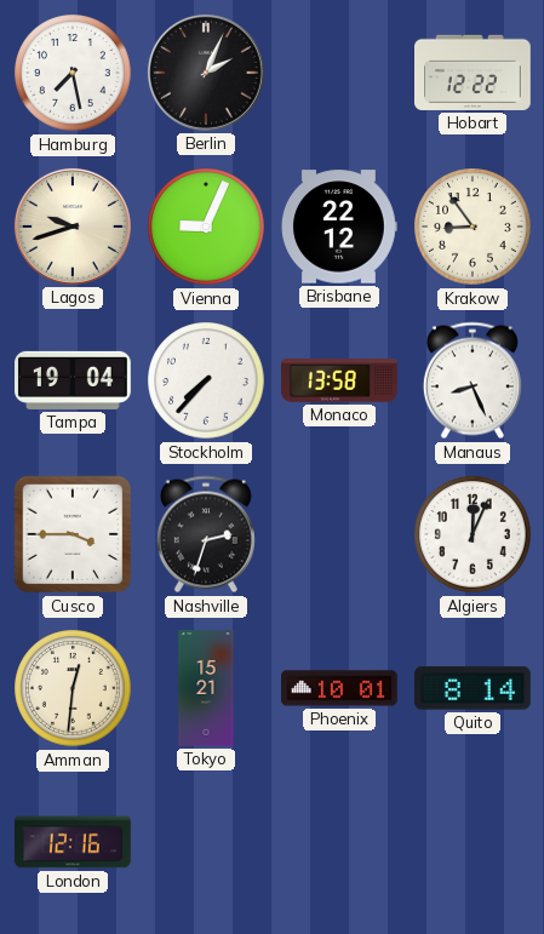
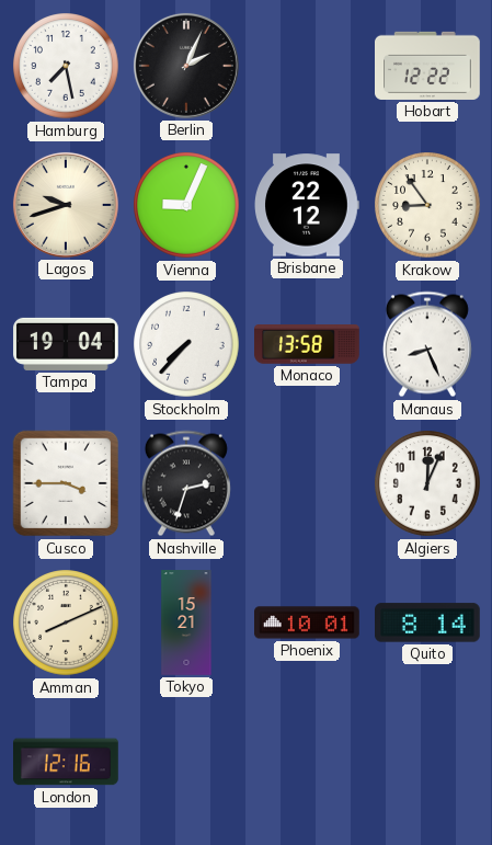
Amman: 12:31 -> 8:11
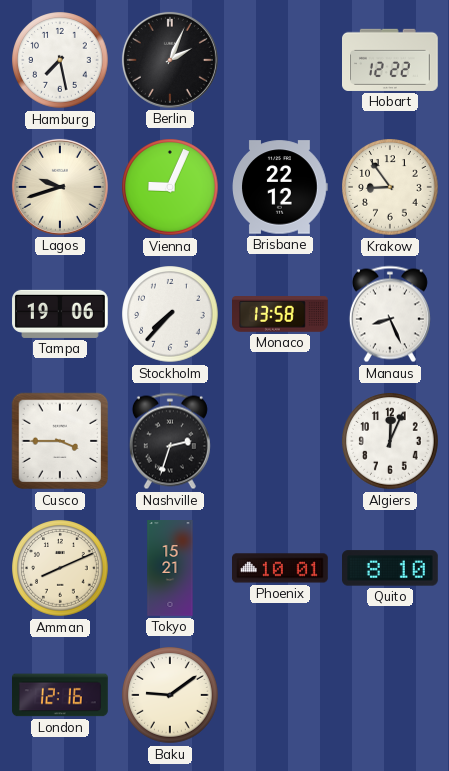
Tampa: 19:04 -> 19:06
Quito: 8:14 -> 8:10
Baku: none -> 9:09
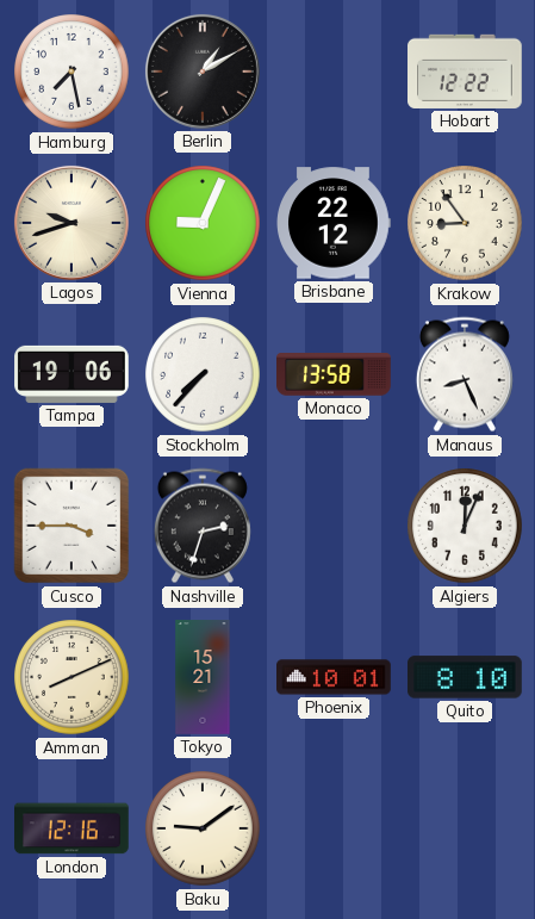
Berlin: 2:04 -> 1:10
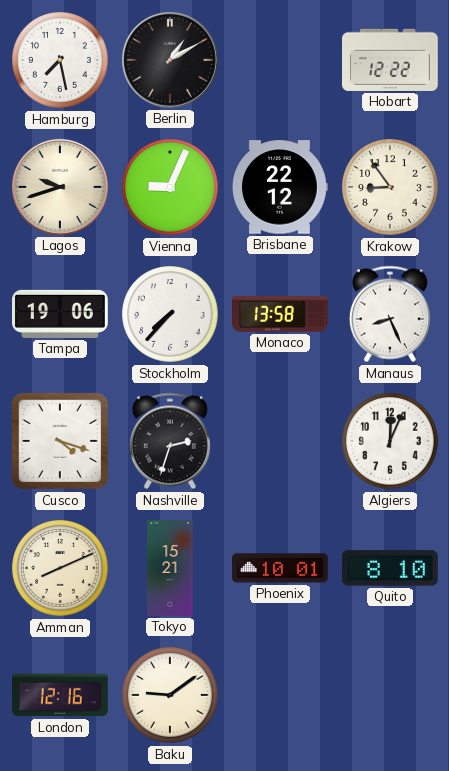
Cusco: 3:45 -> 4:18
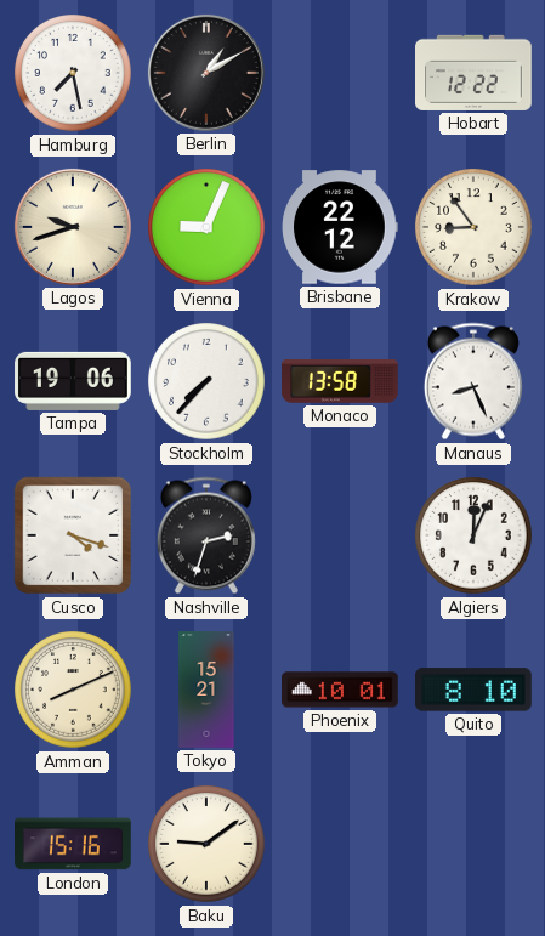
London: 12:16 -> 15:16
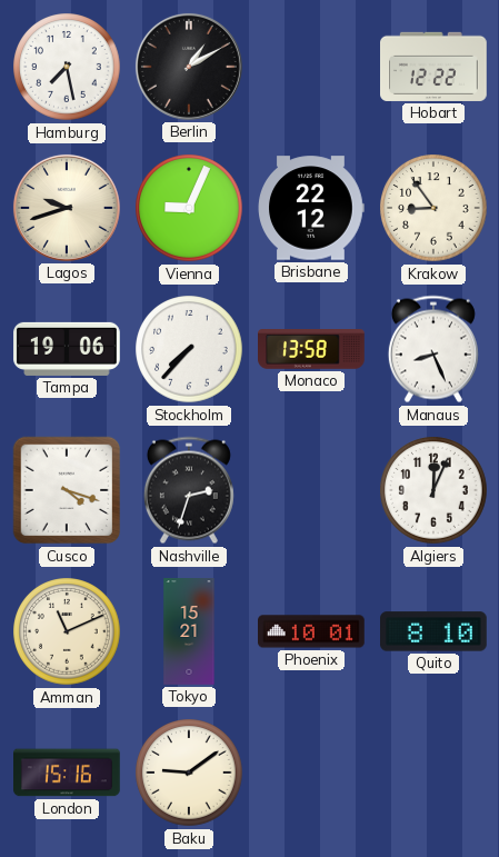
Amman: 8:11 -> 11:11
